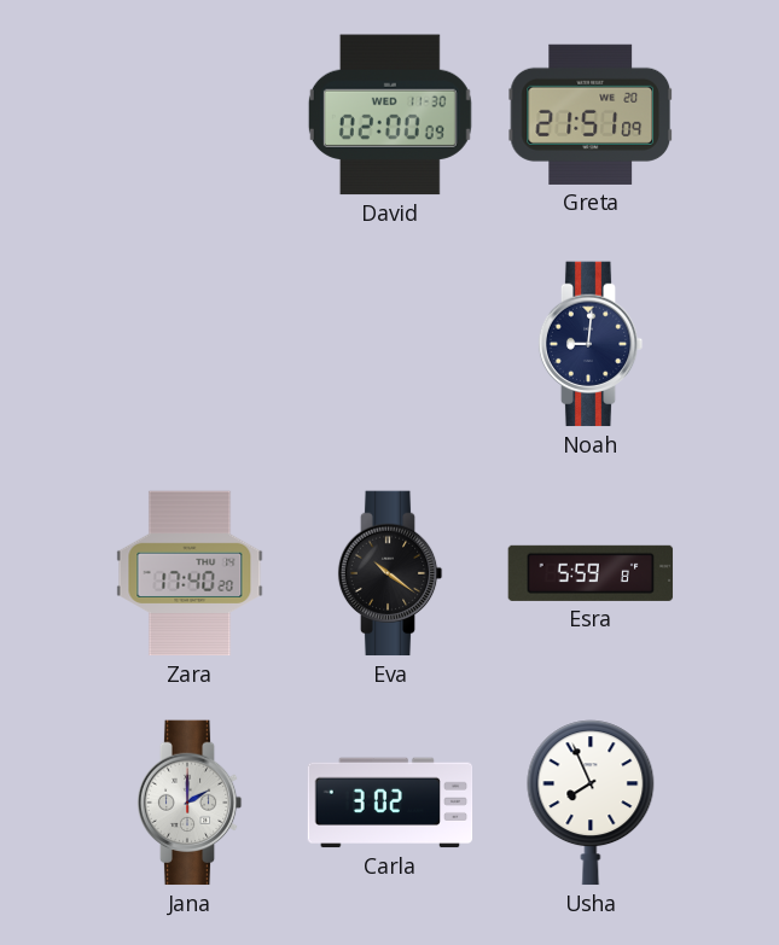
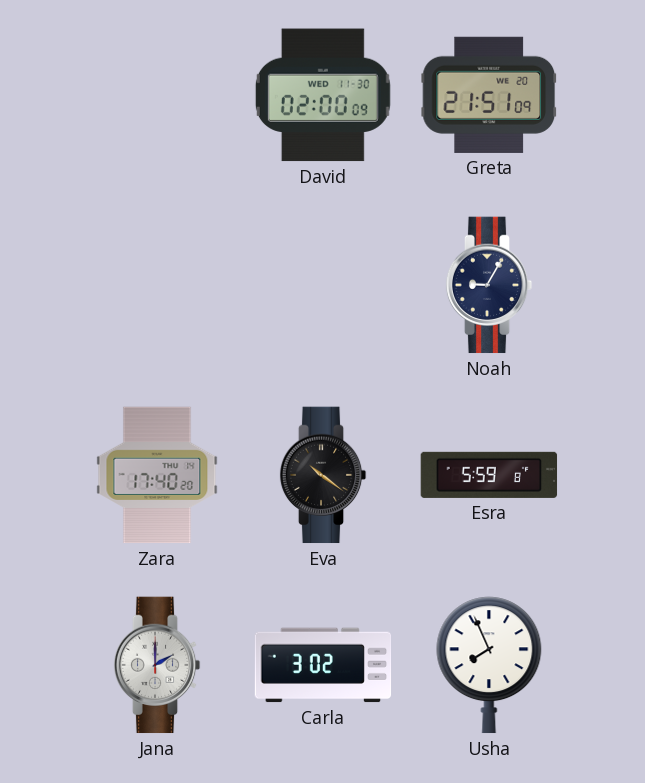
Noah: 9:01 -> 9:05
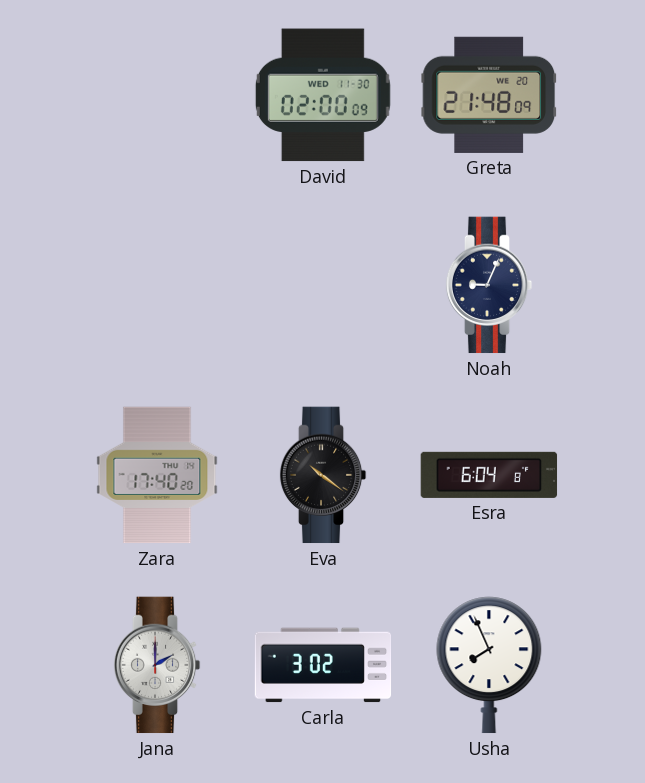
Greta: 21:51 -> 21:48
Noah: 9:05 -> 9:04
Esra: 5:59 -> 6:04
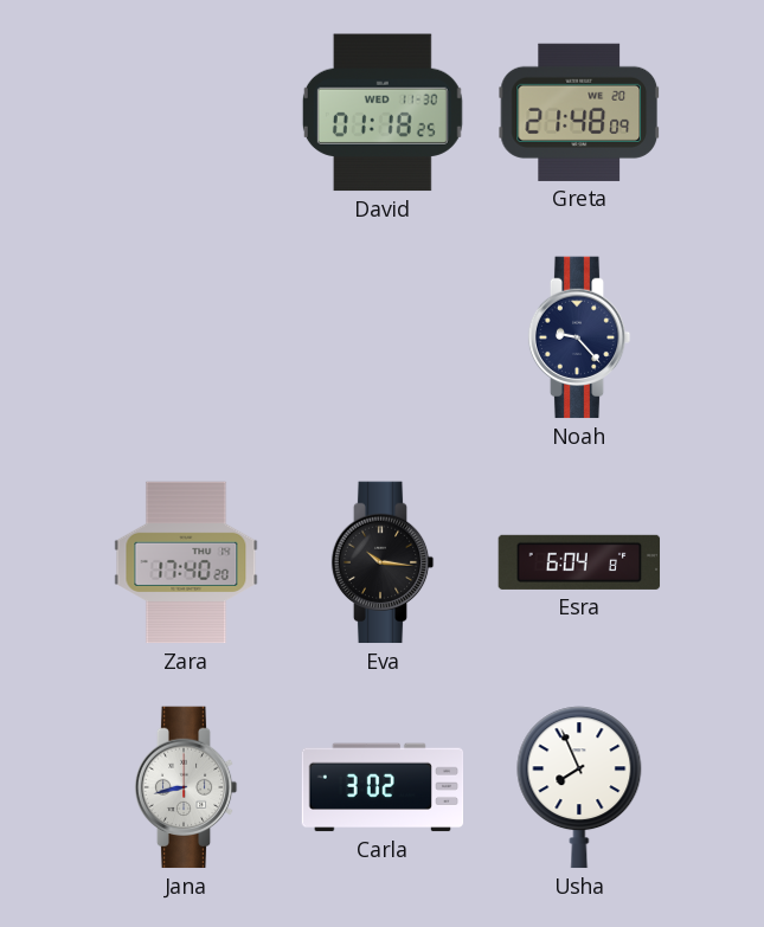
David: 02:00 -> 01:18
Noah: 9:04 -> 9:23
Eva: 10:21 -> 10:16
Jana: 2:00 -> 8:43
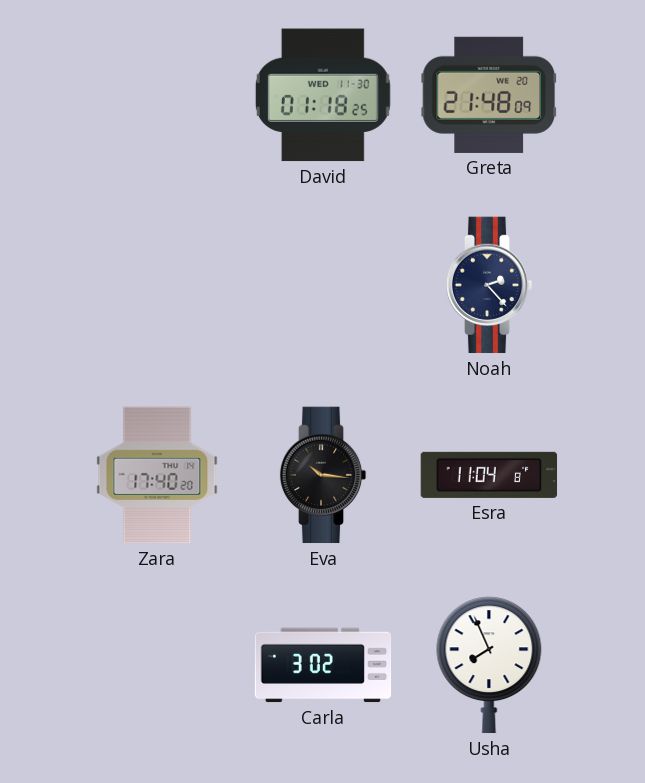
Noah: 9:23 -> 2:23
Esra: 6:04 -> 11:04
Jana: 8:43 -> none
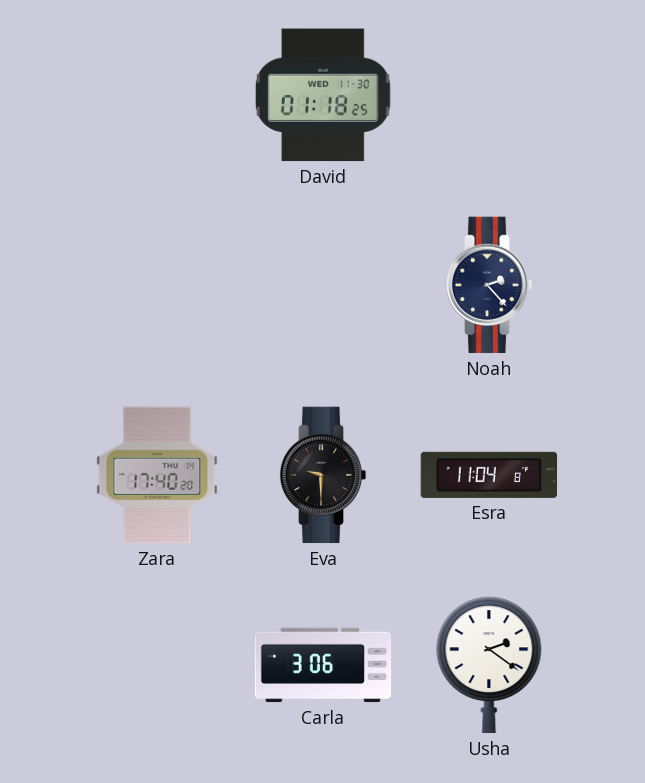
Greta: 21:48 -> none
Eva: 10:16 -> 9:30
Carla: 3:02 -> 3:06
Usha: 7:56 -> 2:21
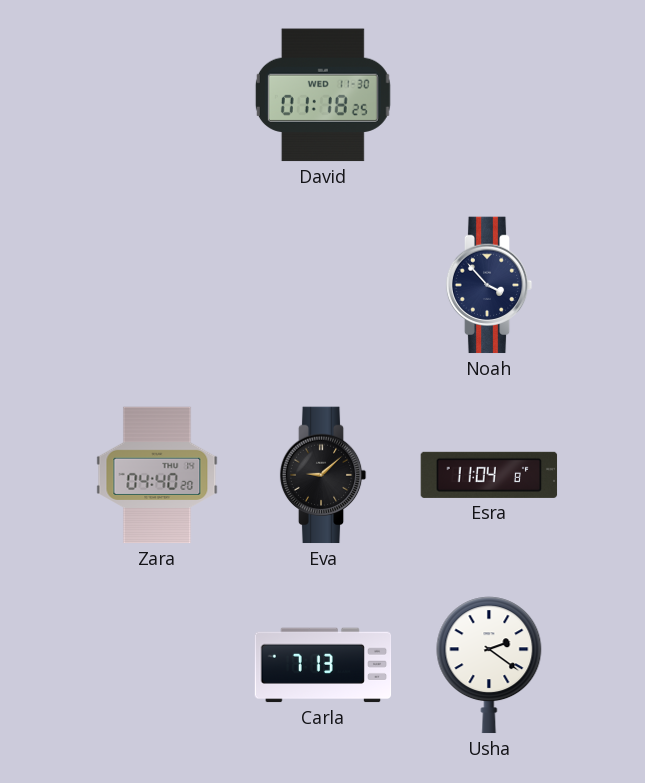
Noah: 2:23 -> 3:53
Zara: 17:40 -> 04:40
Eva: 9:30 -> 9:08
Carla: 3:06 -> 7:13
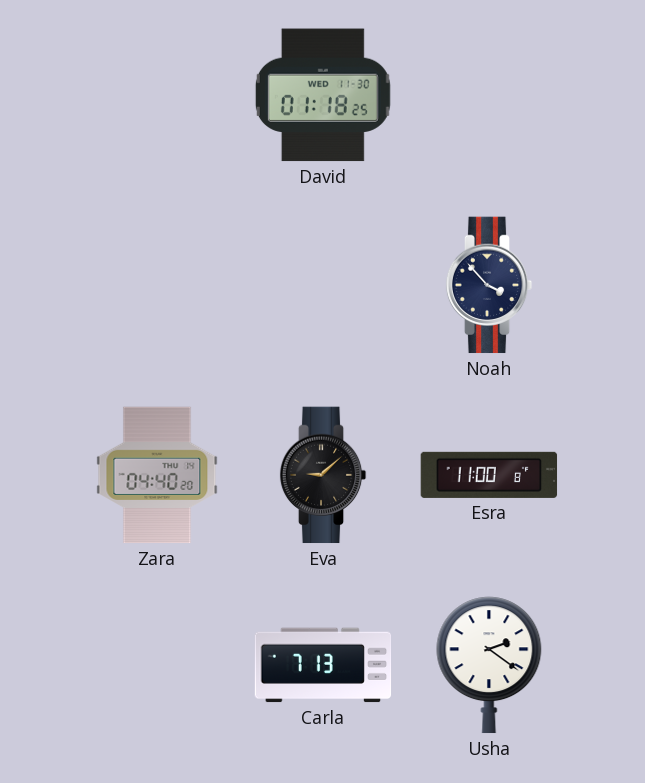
Esra: 11:04 -> 11:00
